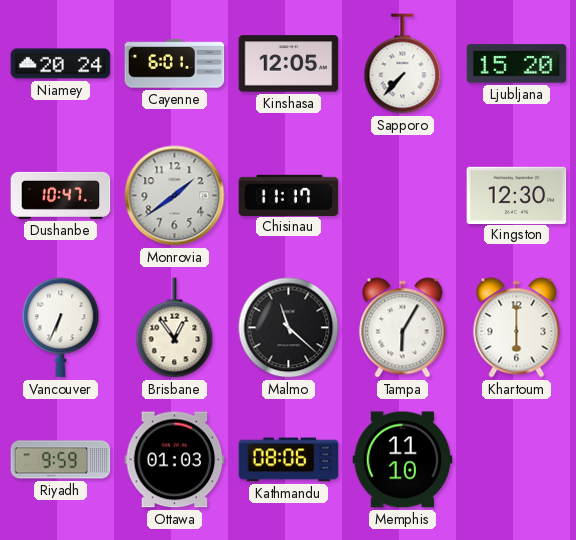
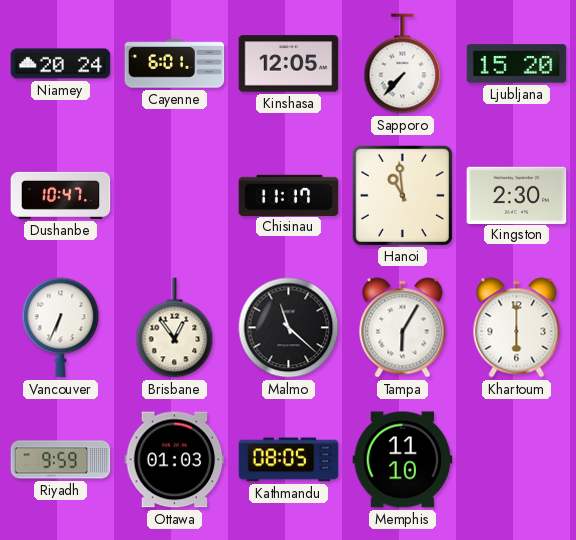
Monrovia: 1:39 -> none
Hanoi: none -> 10:59
Kingston: 12:30 -> 2:30
Kathmandu: 08:06 -> 08:05
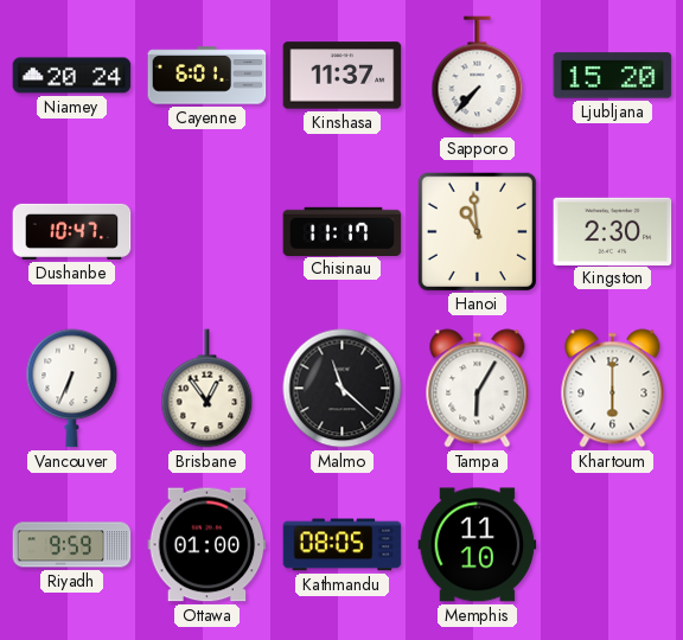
Kinshasa: 12:05 -> 11:37
Ottawa: 01:03 -> 01:00
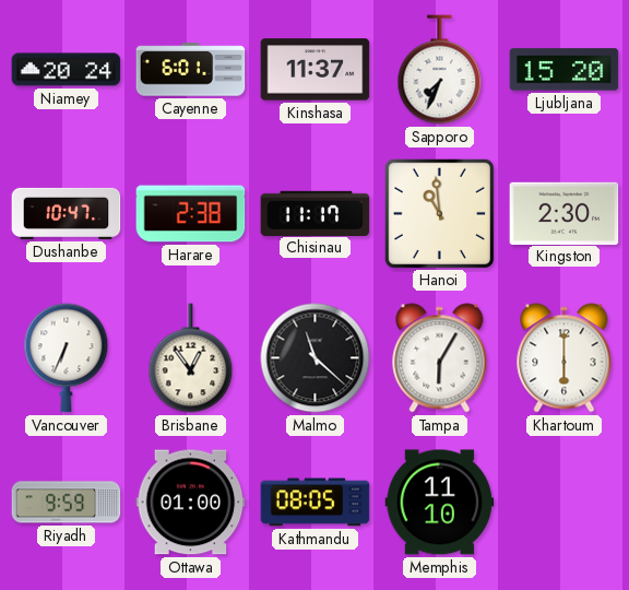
Sapporo: 7:37 -> 7:34
Harare: none -> 2:38
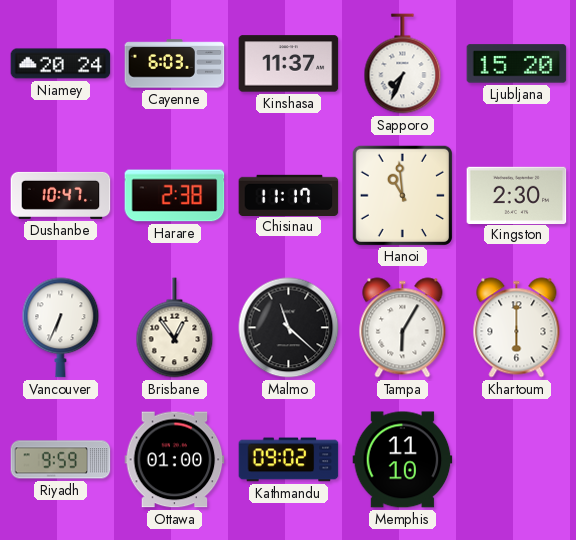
Cayenne: 6:01 -> 6:03
Kathmandu: 08:05 -> 09:02
